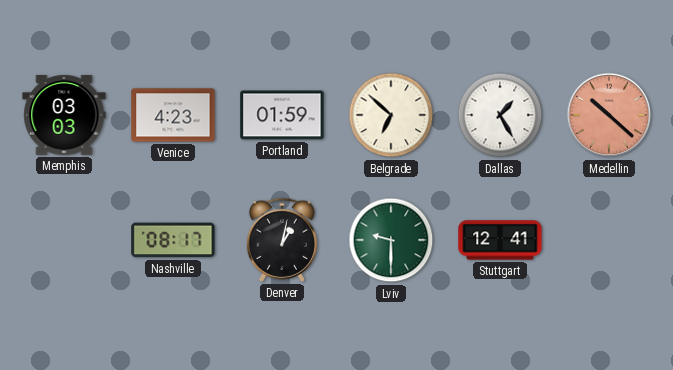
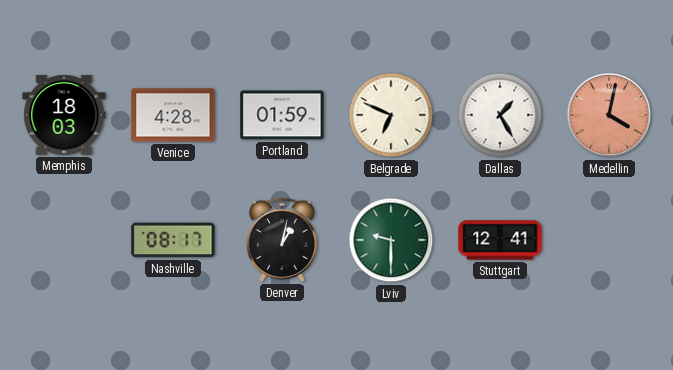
Memphis: 03:03 -> 18:03
Venice: 4:23 -> 4:28
Belgrade: 6:52 -> 6:49
Medellin: 10:22 -> 4:02
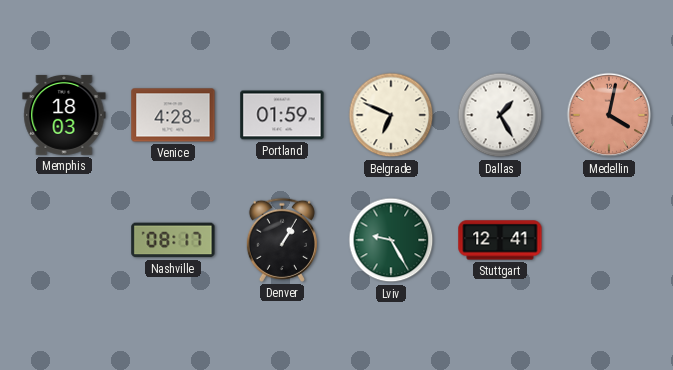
Denver: 1:02 -> 1:05
Lviv: 9:30 -> 9:25
